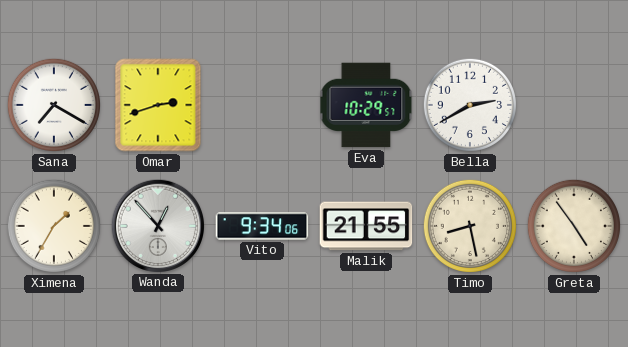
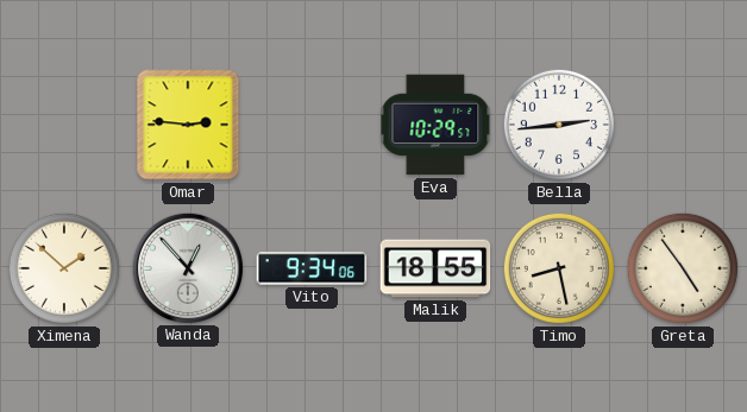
Sana: 7:20 -> none
Omar: 2:42 -> 2:46
Bella: 2:40 -> 2:44
Ximena: 1:35 -> 1:52
Malik: 21:55 -> 18:55
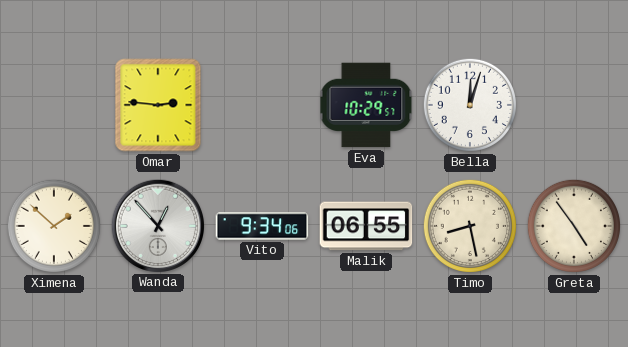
Bella: 2:44 -> 12:03
Malik: 18:55 -> 06:55
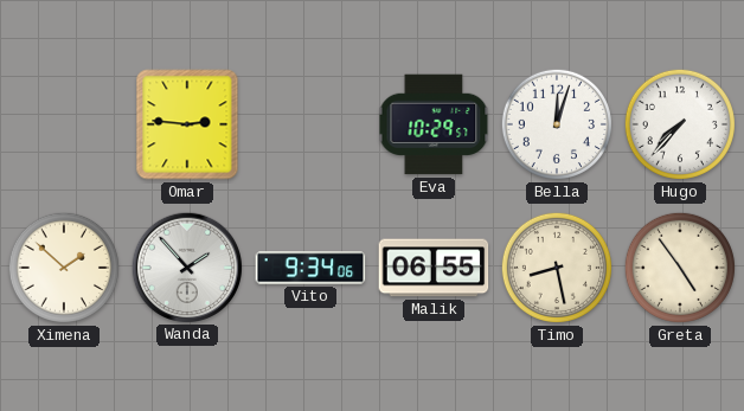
Hugo: none -> 7:37
Wanda: 12:53 -> 1:53
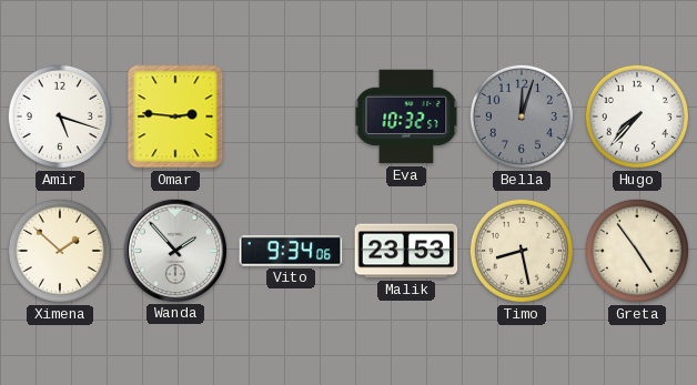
Amir: none -> 5:18
Eva: 10:29 -> 10:32
Bella dial: white -> grey
Malik: 06:55 -> 23:53
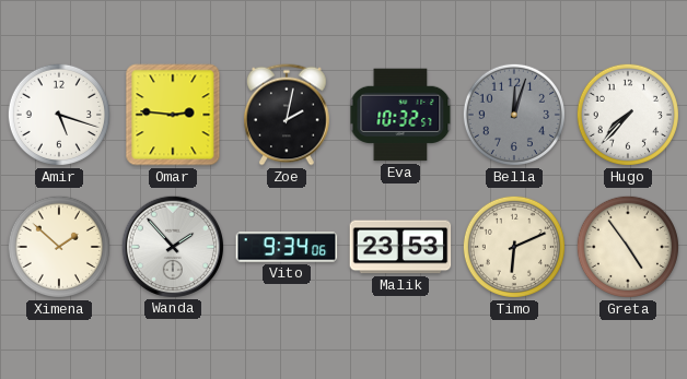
Zoe: none -> 2:02
Timo: 8:28 -> 6:11
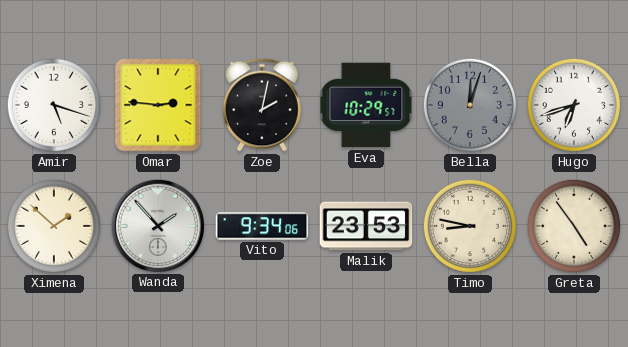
Eva: 10:32 -> 10:29
Hugo: 7:37 -> 6:42
Timo: 6:11 -> 8:47
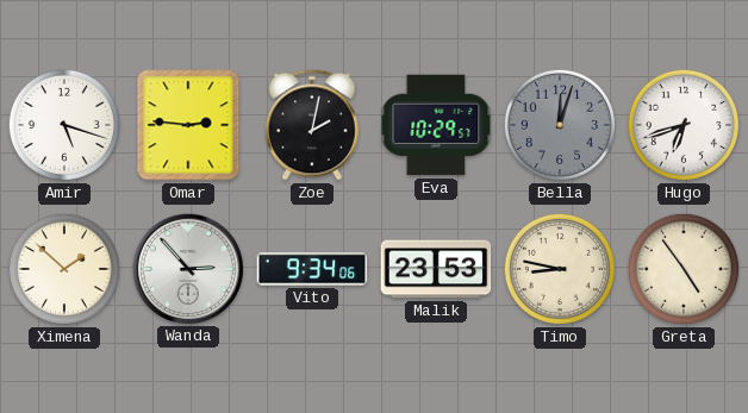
Wanda: 1:53 -> 2:53
